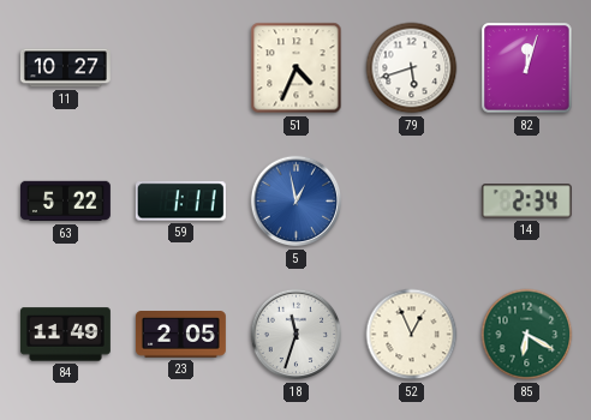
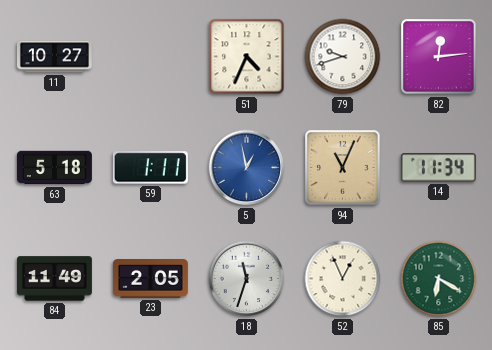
79: 5:42 -> 9:42
82: 12:03 -> 12:14
63: 5:22 -> 5:18
94: none -> 11:04
14: 2:34 -> 11:34
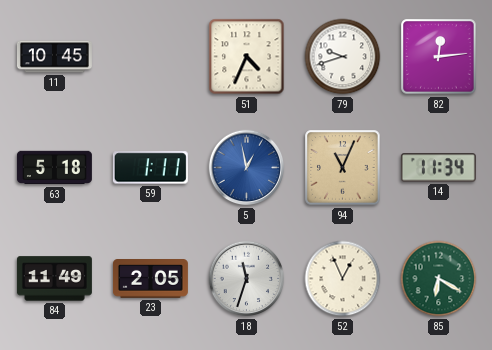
11: 10:27 -> 10:45
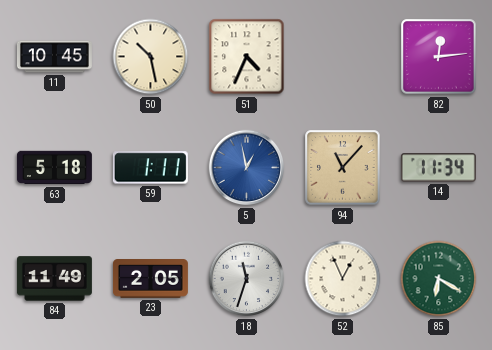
50: none -> 10:28
79: 9:42 -> none
94: 11:04 -> 11:07
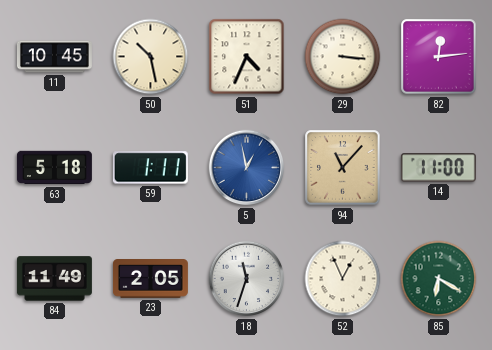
29: none -> 3:16
14: 11:34 -> 11:00
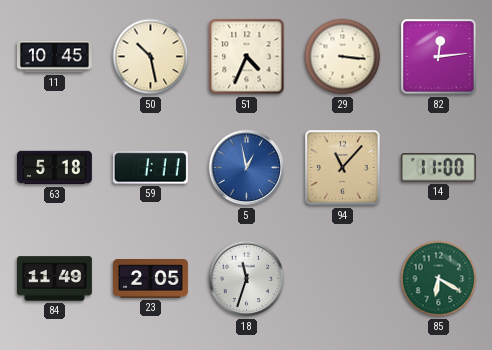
52: 12:56 -> none
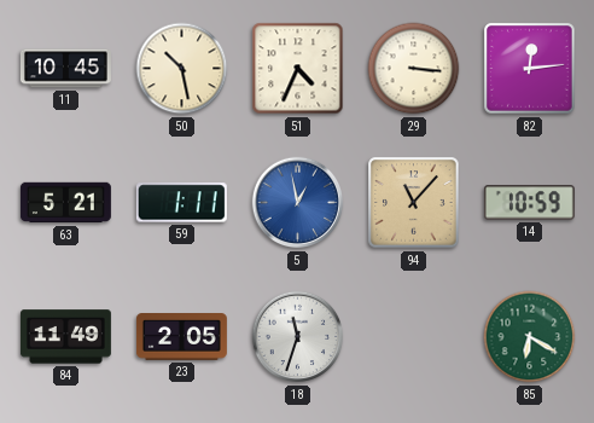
63: 5:18 -> 5:21
14: 11:00 -> 10:59
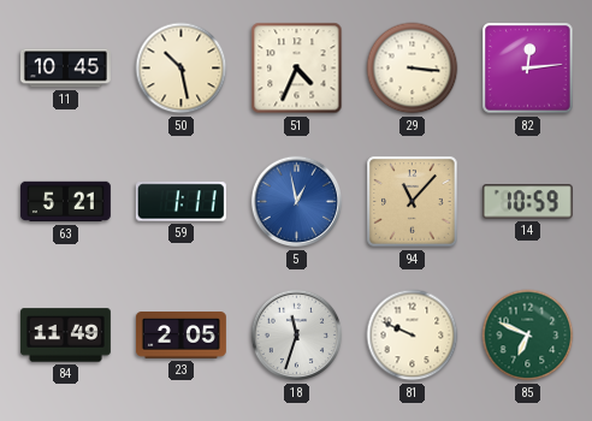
81: none -> 9:49
85: 6:20 -> 6:49
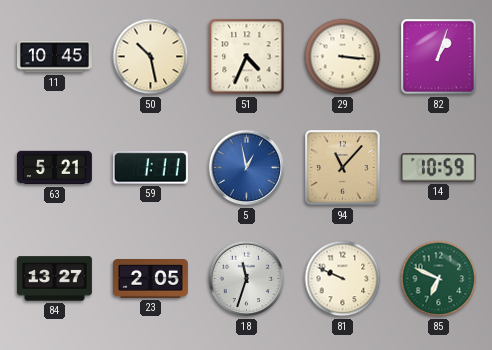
82: 12:14 -> 1:03
84: 11:49 -> 13:27
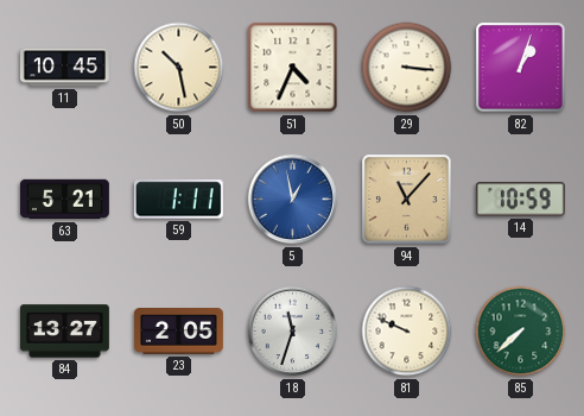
85: 6:49 -> 7:38
